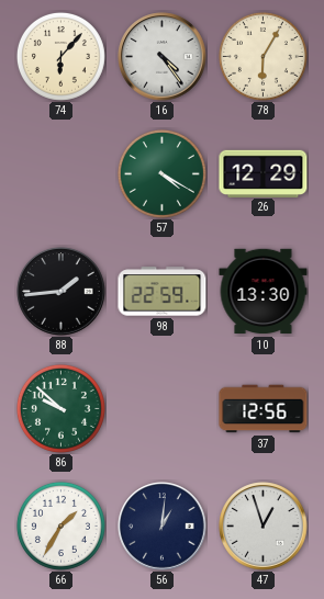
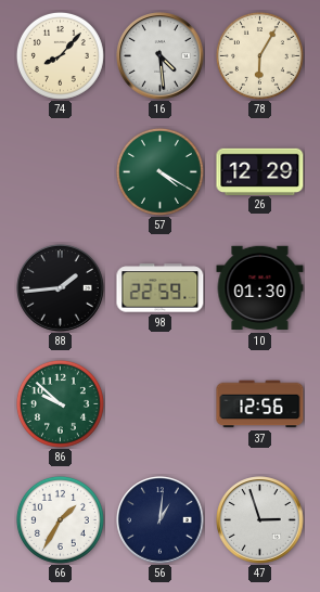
74: 6:07 -> 8:07
16: 4:24 -> 4:29
10: 13:30 -> 01:30
47: 12:57 -> 2:57
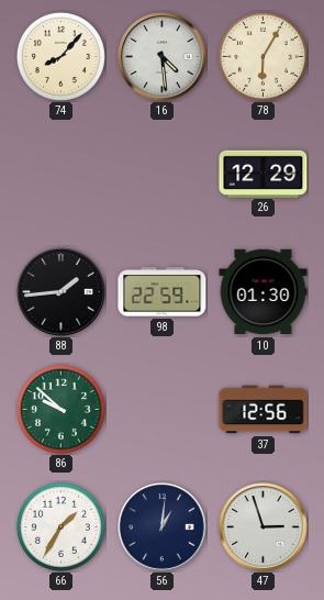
57: 4:20 -> none
